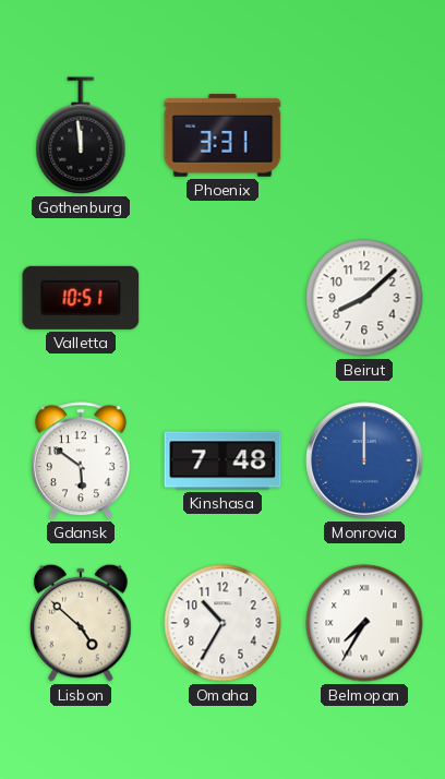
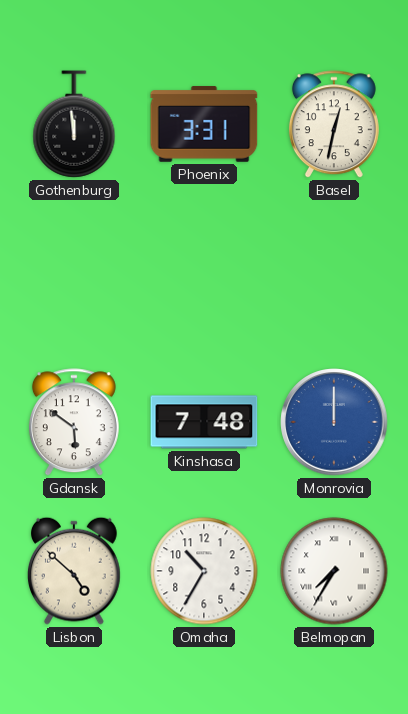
Basel: none -> 12:32
Valletta: 10:51 -> none
Beirut: 8:08 -> none
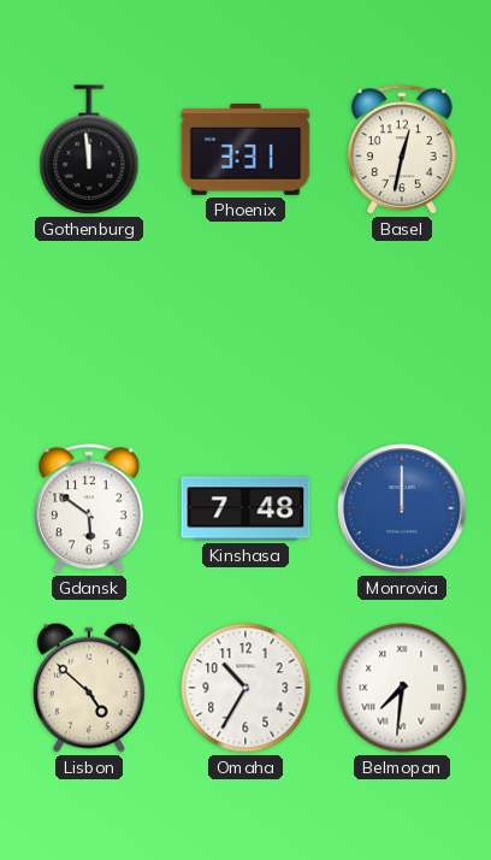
Belmopan: 7:35 -> 7:31
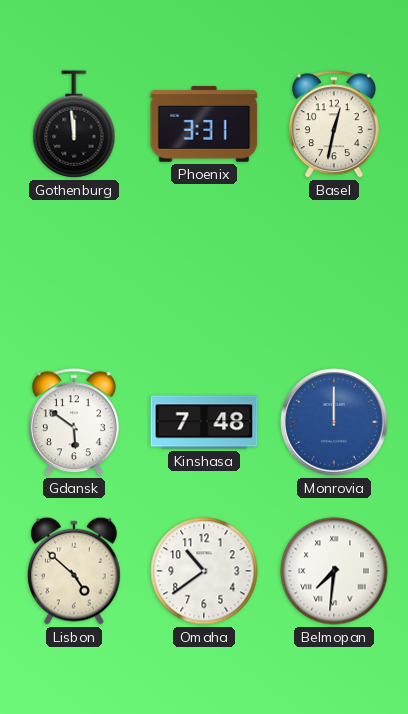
Omaha: 10:35 -> 10:39
